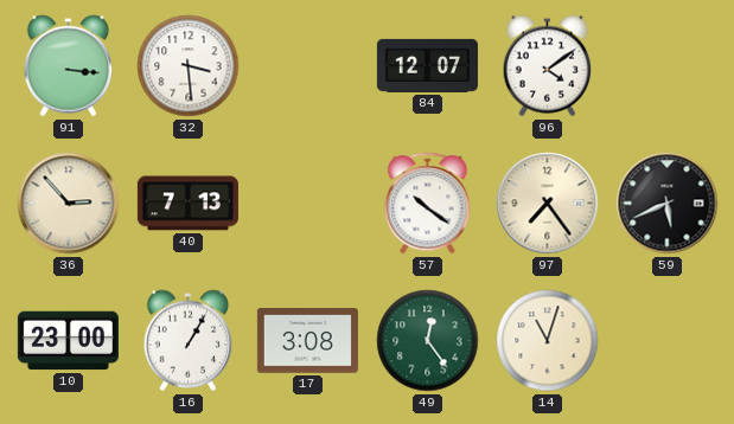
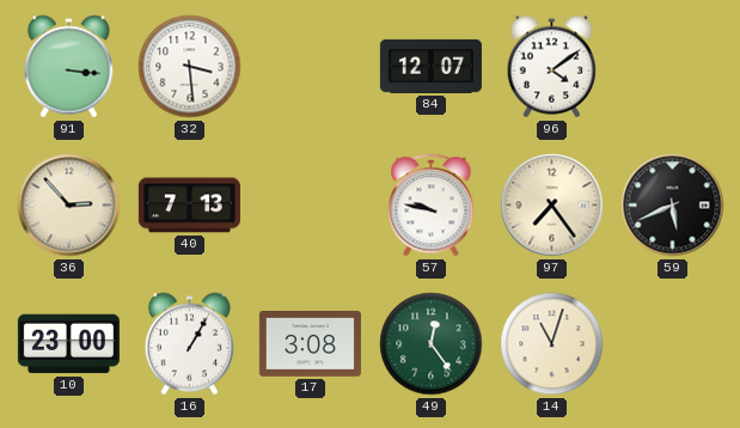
57: 10:21 -> 9:47
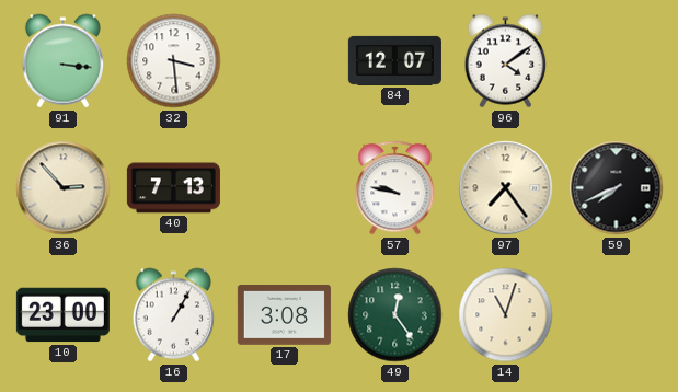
59: 5:41 -> 7:41
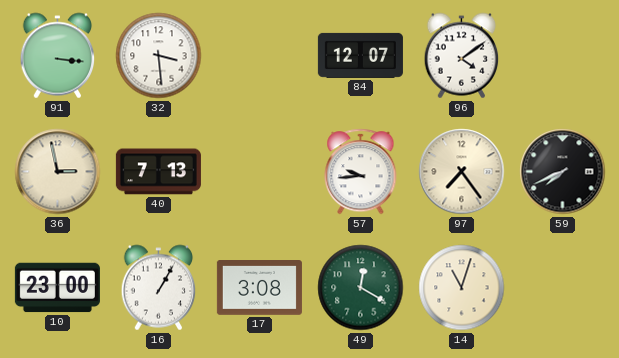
36: 2:53 -> 2:58
57: 9:47 -> 9:44
49: 12:24 -> 12:20
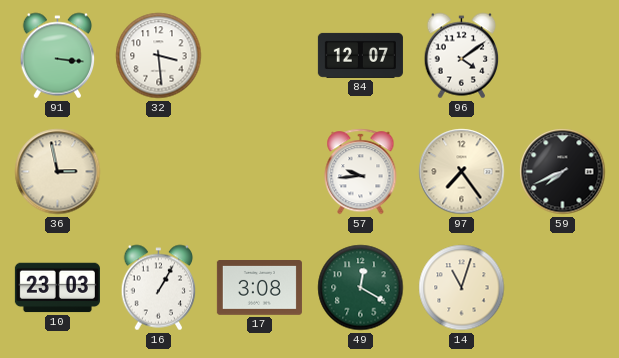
40: 7:13 -> none
10: 23:00 -> 23:03
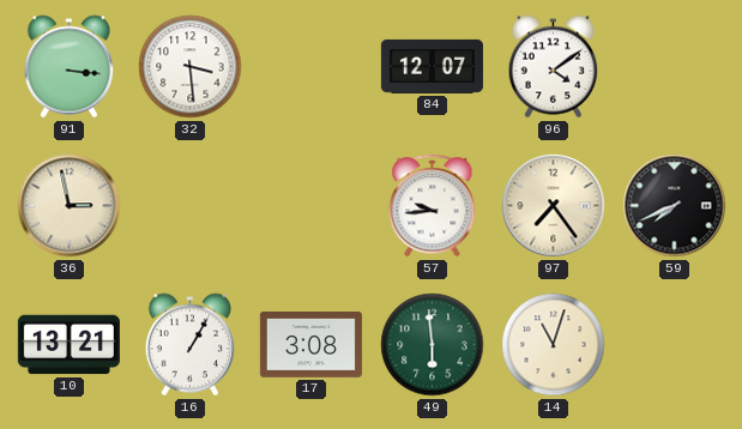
10: 23:03 -> 13:21
49: 12:20 -> 5:59
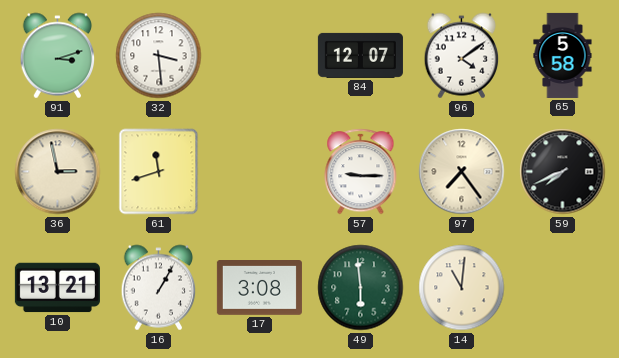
91: 3:16 -> 3:12
65: none -> 5:58
61: none -> 11:42
57: 9:44 -> 9:15
14: 11:03 -> 11:01
